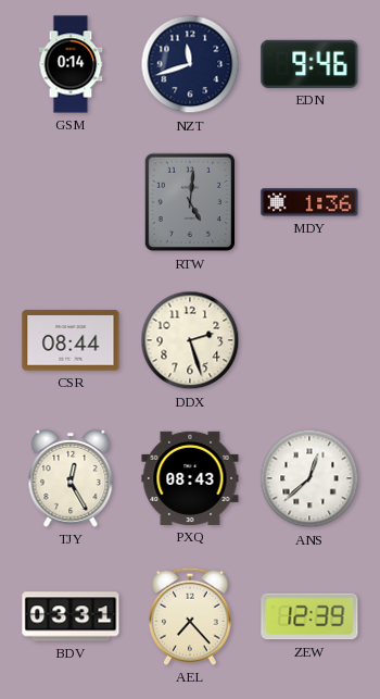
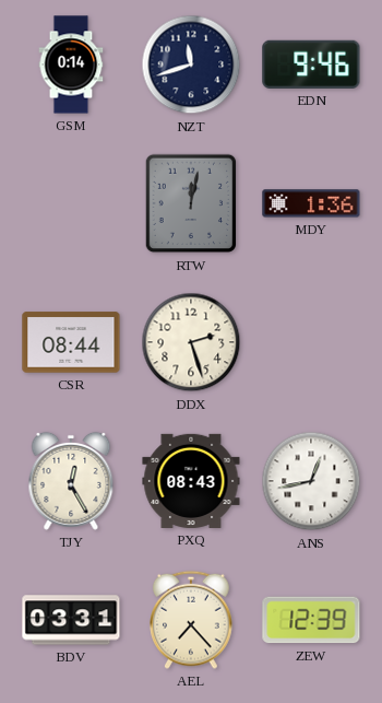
RTW: 5:01 -> 12:02
ANS: 12:38 -> 12:43
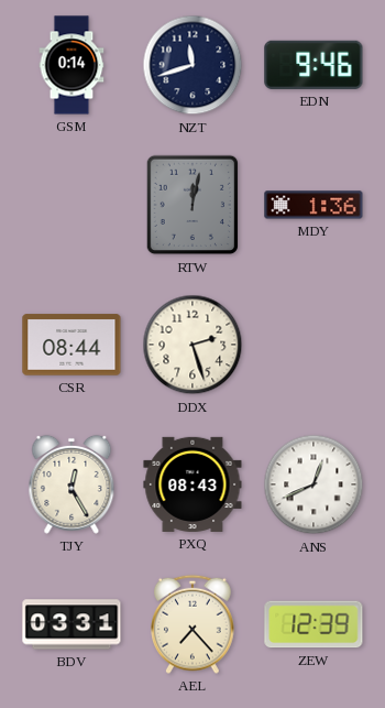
ANS: 12:43 -> 12:41
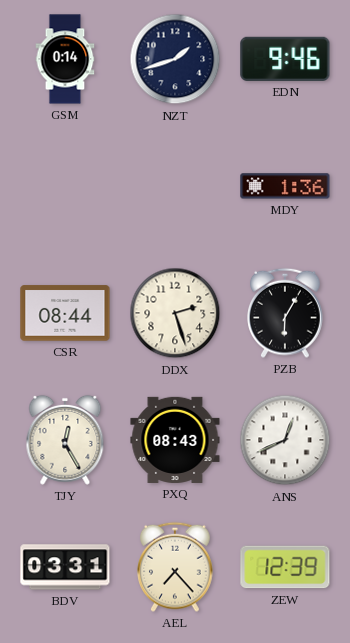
NZT: 11:42 -> 1:42
RTW: 12:02 -> none
PZB: none -> 6:05
